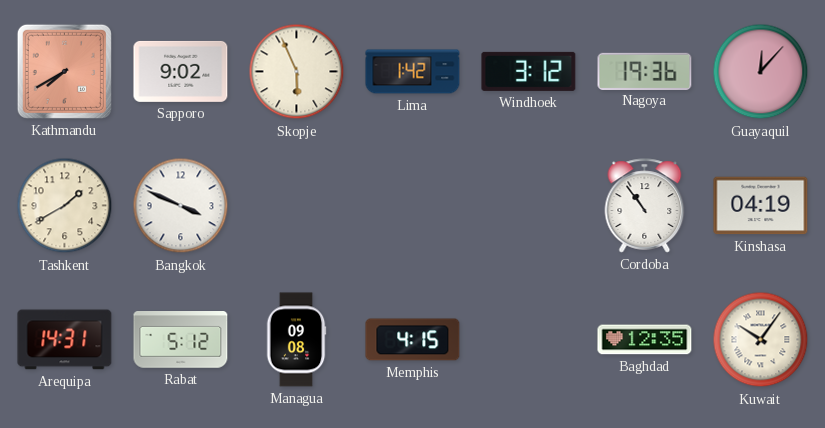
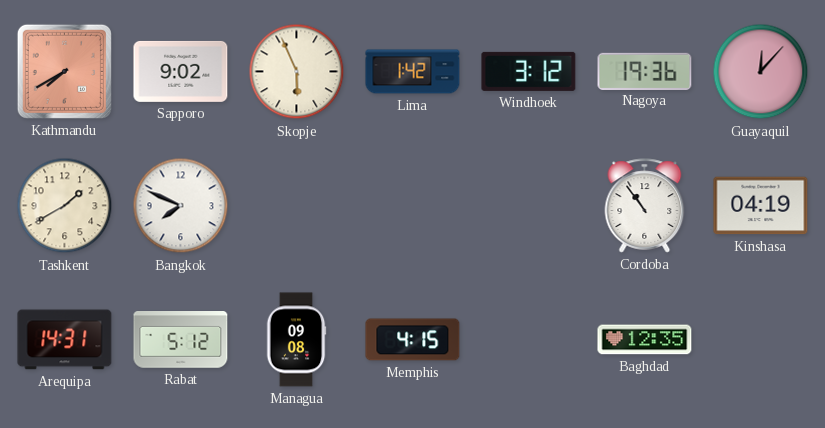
Bangkok: 3:49 -> 7:49
Kuwait: 10:06 -> none
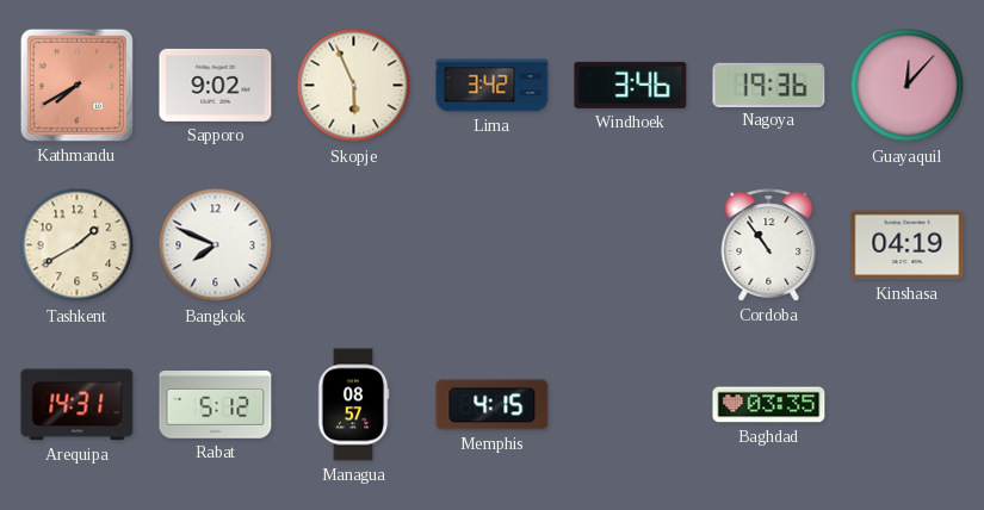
Lima: 1:42 -> 3:42
Windhoek: 3:12 -> 3:46
Managua: 09:08 -> 08:57
Baghdad: 12:35 -> 03:35
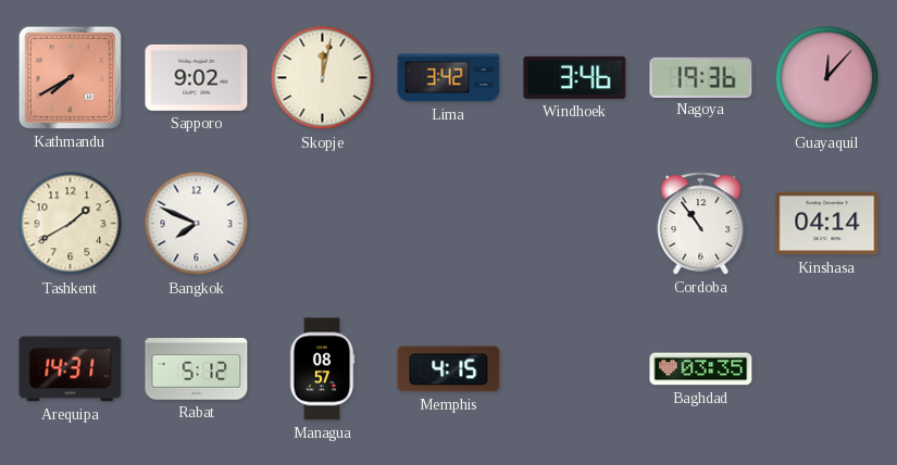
Skopje: 5:56 -> 12:02
Kinshasa: 04:19 -> 04:14
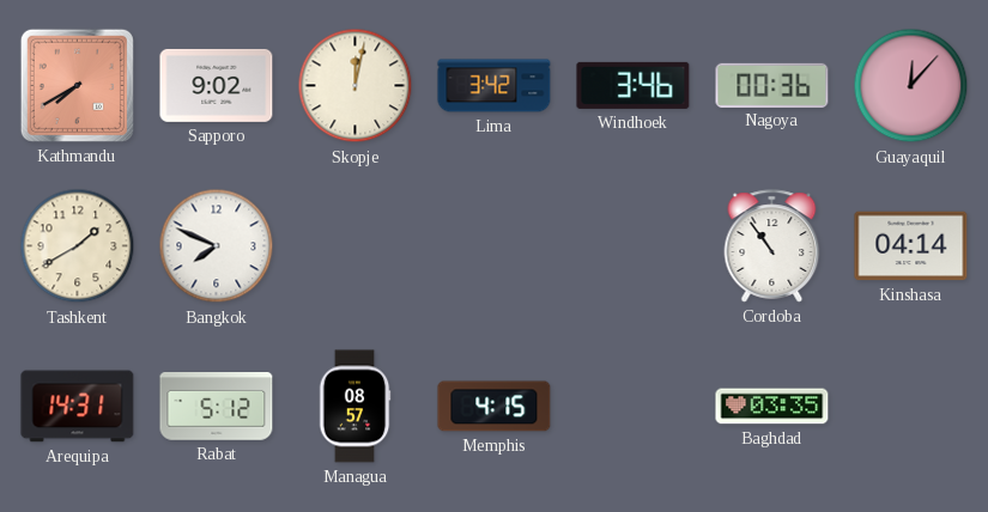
Nagoya: 19:36 -> 00:36
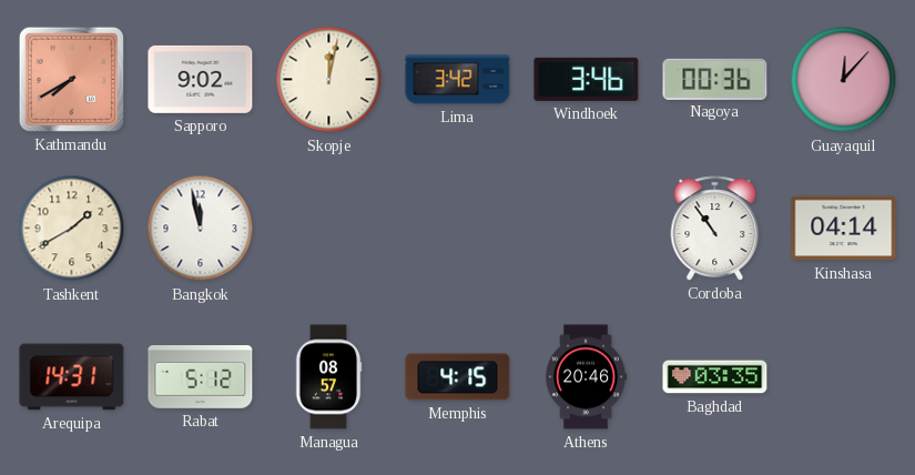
Bangkok: 7:49 -> 11:58
Athens: none -> 20:46
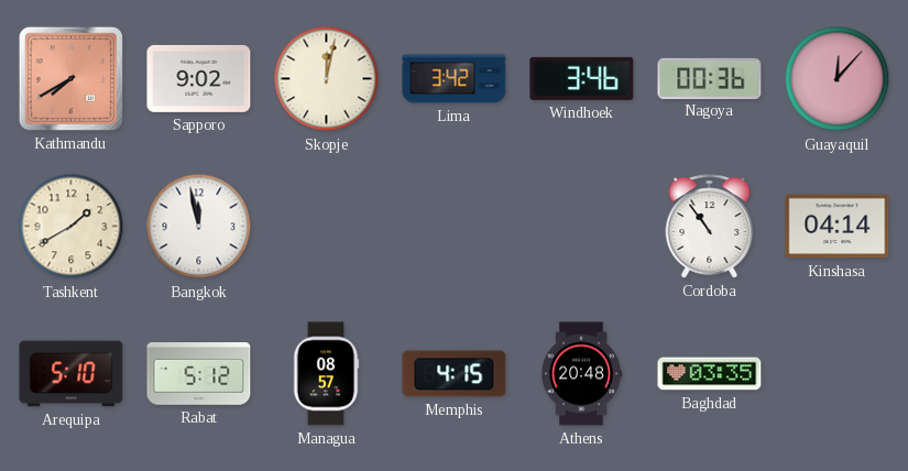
Arequipa: 14:31 -> 5:10
Athens: 20:46 -> 20:48
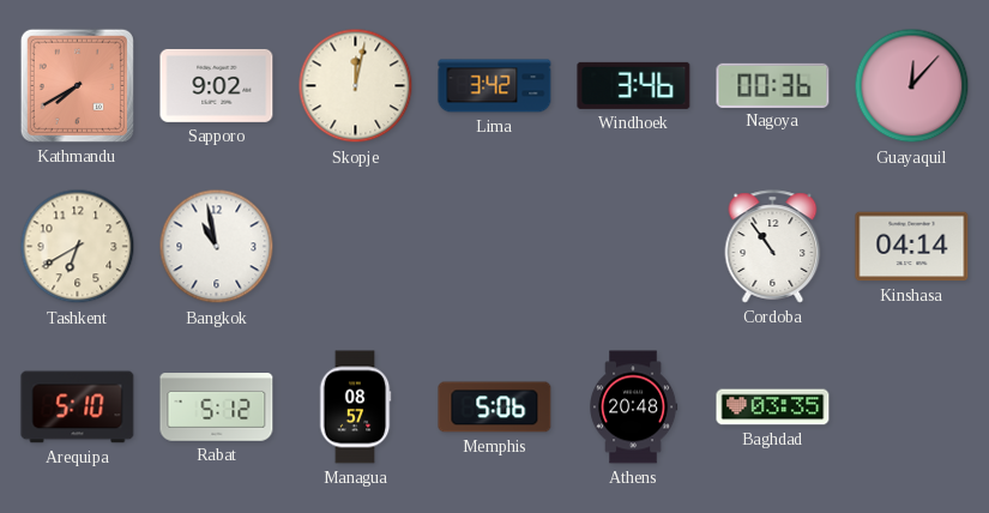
Tashkent: 1:40 -> 6:40
Bangkok: 11:58 -> 10:58
Memphis: 4:15 -> 5:06
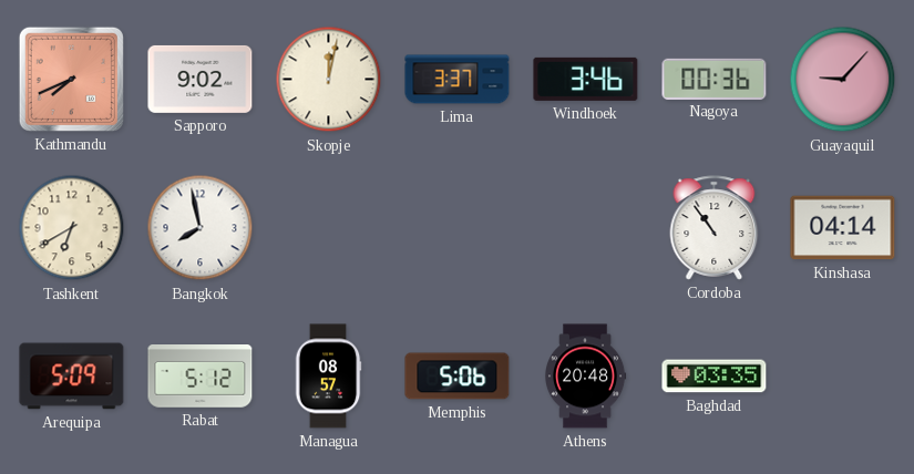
Kathmandu: 7:40 -> 7:41
Lima: 3:42 -> 3:37
Guayaquil: 12:07 -> 9:07
Bangkok: 10:58 -> 7:58
Arequipa: 5:10 -> 5:09
